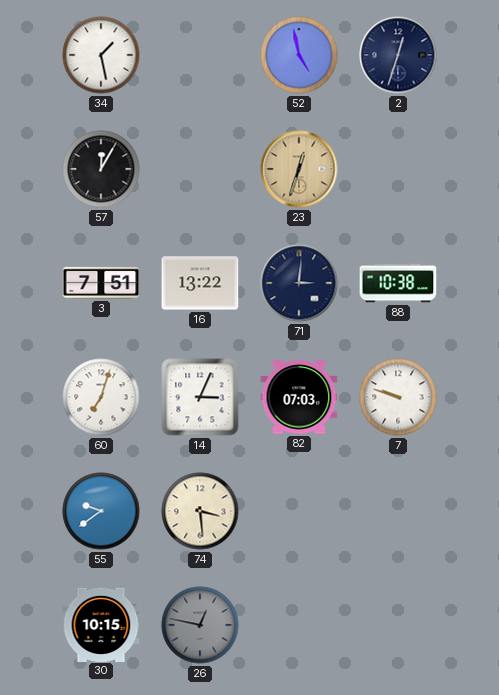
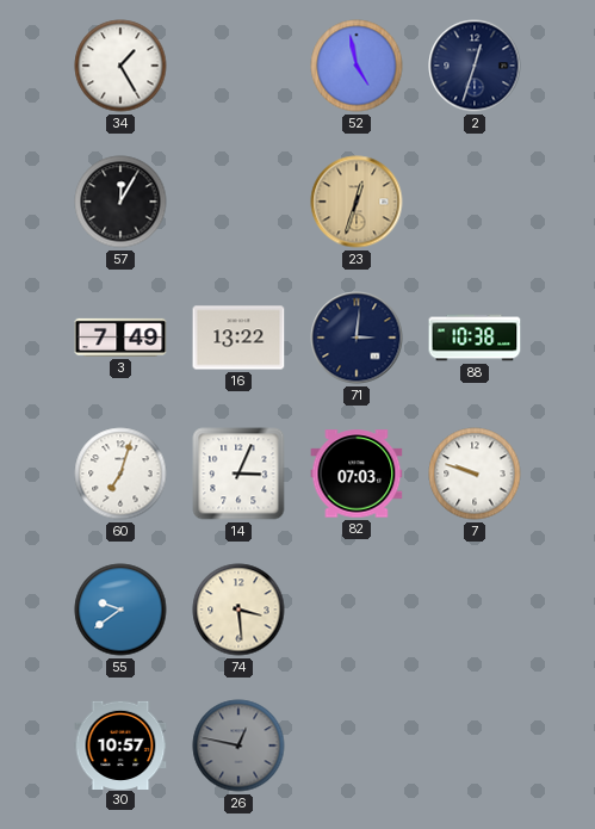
34: 1:28 -> 1:25
3: 7:51 -> 7:49
30: 10:15 -> 10:57
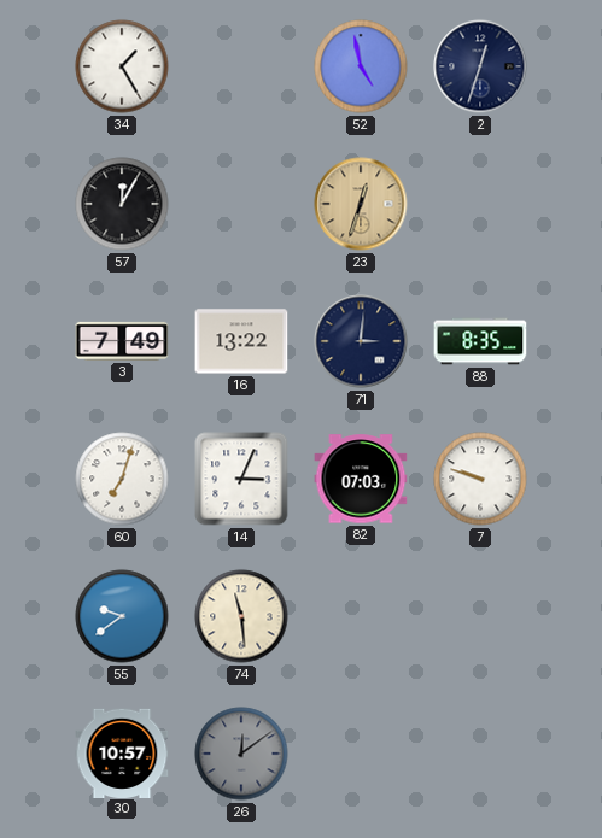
88: 10:38 -> 8:35
74: 3:29 -> 11:29
26: 12:47 -> 12:09
